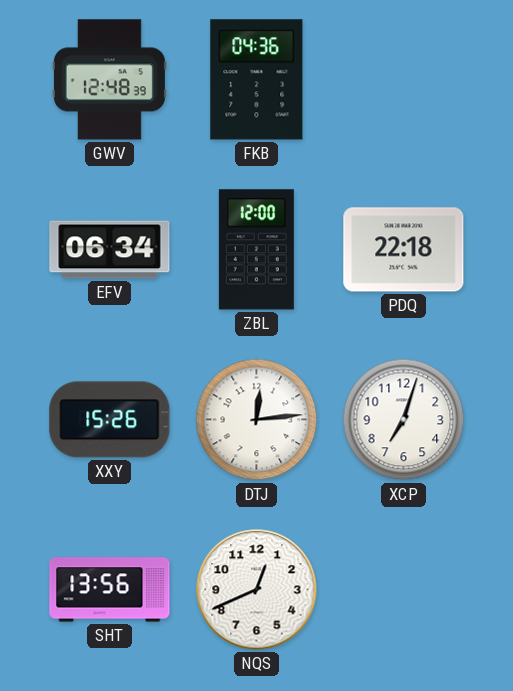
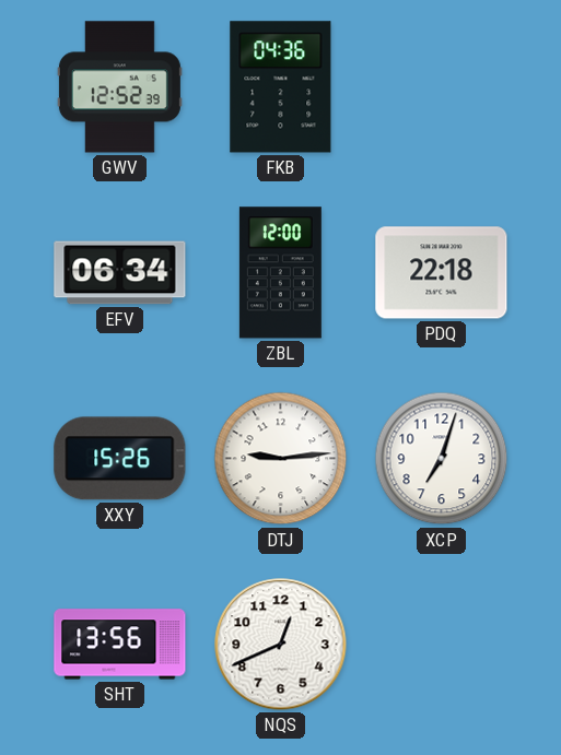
GWV: 12:48 -> 12:52
DTJ: 12:14 -> 9:14
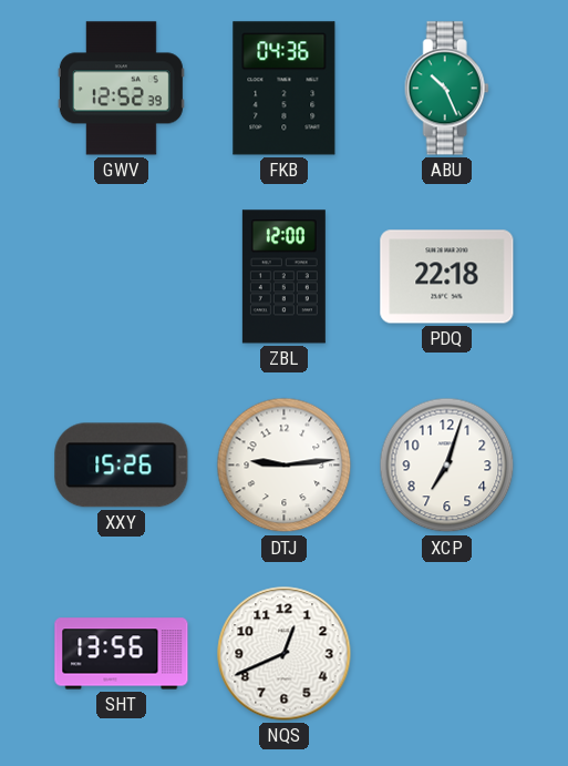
ABU: none -> 10:26
EFV: 06:34 -> none
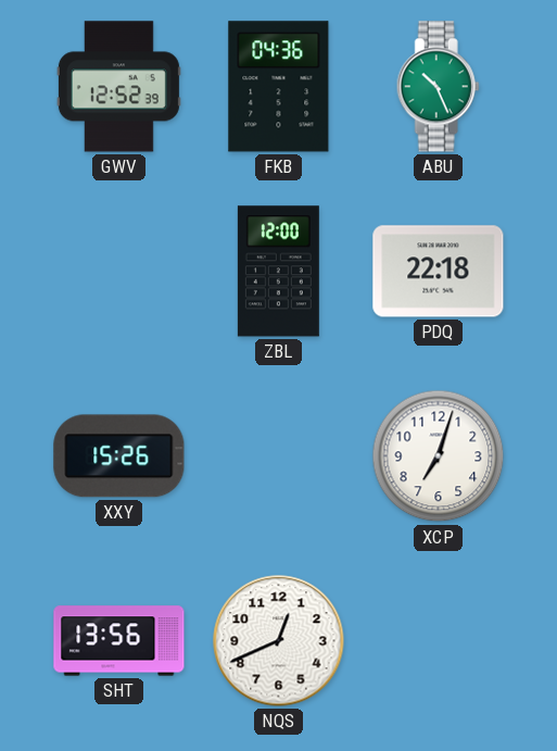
DTJ: 9:14 -> none
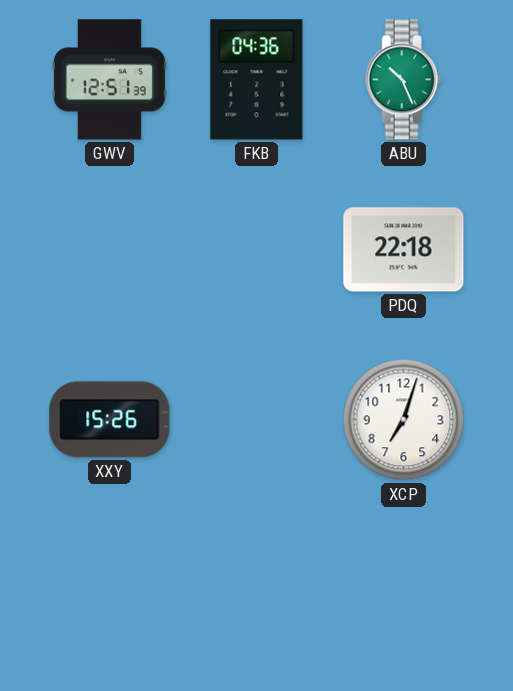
GWV: 12:52 -> 12:51
ZBL: 12:00 -> none
SHT: 13:56 -> none
NQS: 12:41 -> none
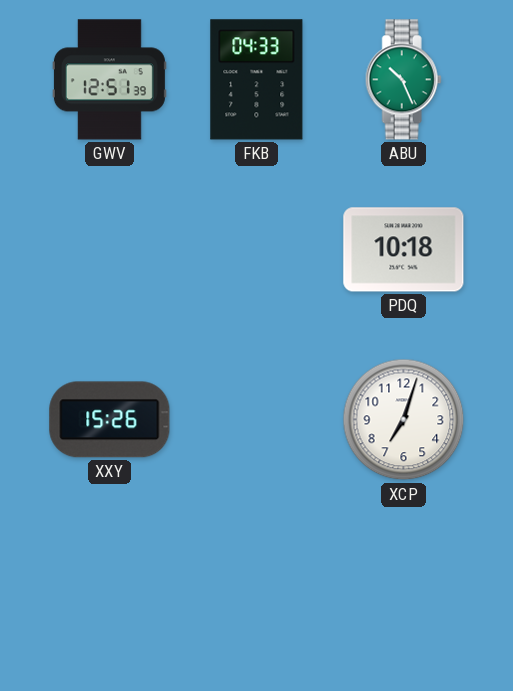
FKB: 04:36 -> 04:33
PDQ: 22:18 -> 10:18
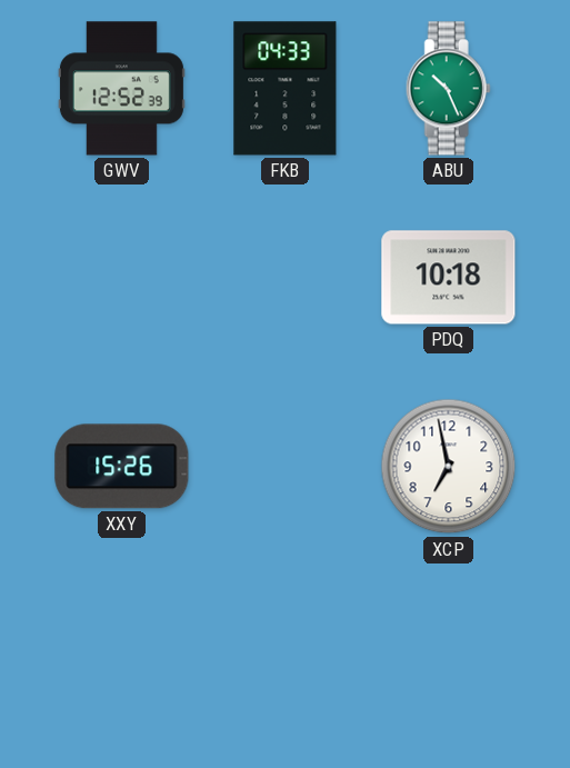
GWV: 12:51 -> 12:52
XCP: 7:03 -> 6:58
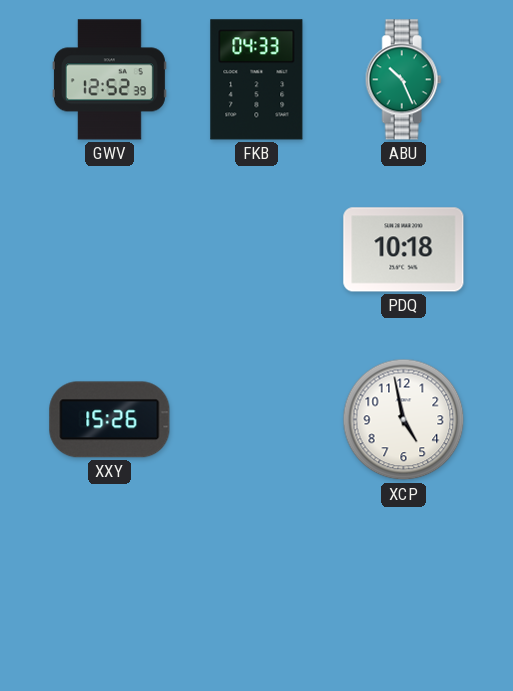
XCP: 6:58 -> 4:58
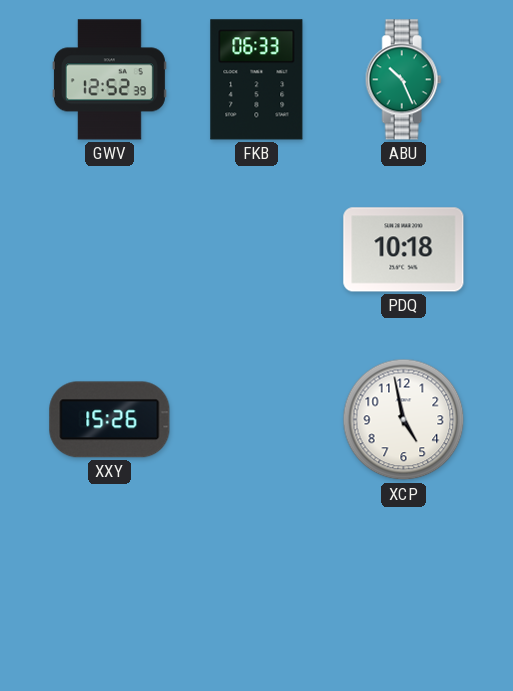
FKB: 04:33 -> 06:33
